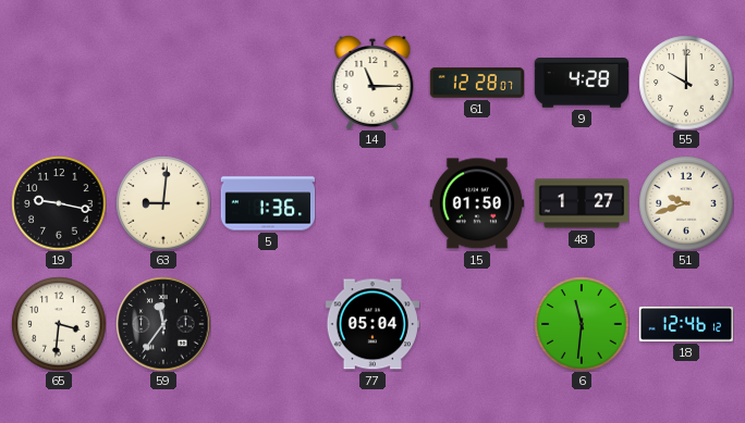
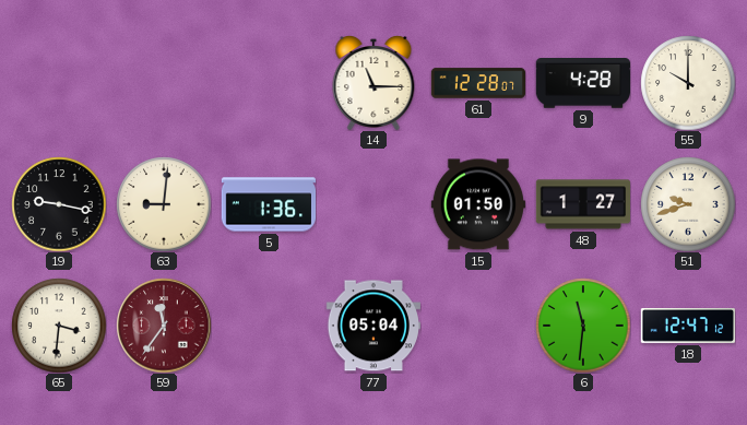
59 dial: black -> burgundy
18: 12:46 -> 12:47
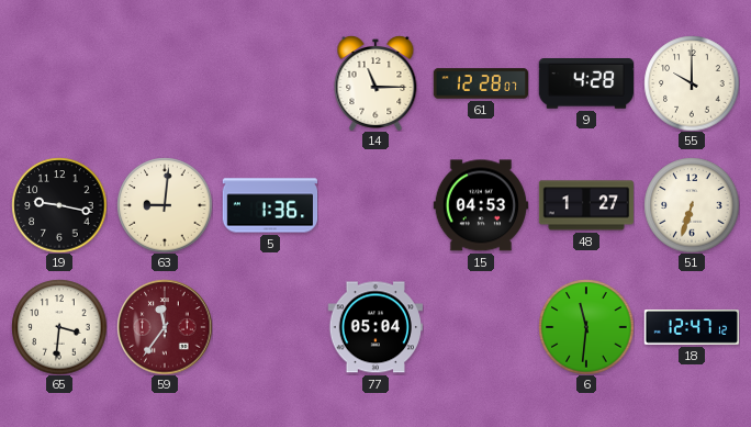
15: 01:50 -> 04:53
51: 9:42 -> 6:33
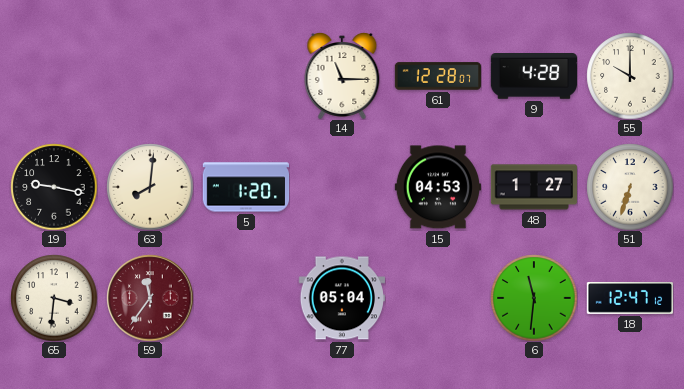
63: 9:01 -> 8:01
5: 1:36 -> 1:20
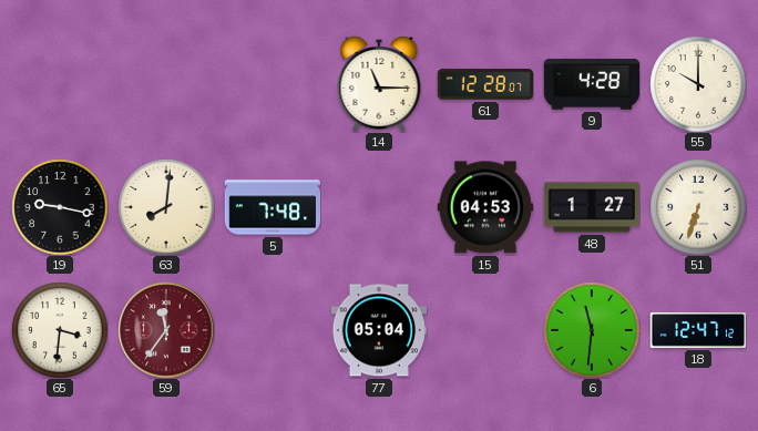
5: 1:20 -> 7:48
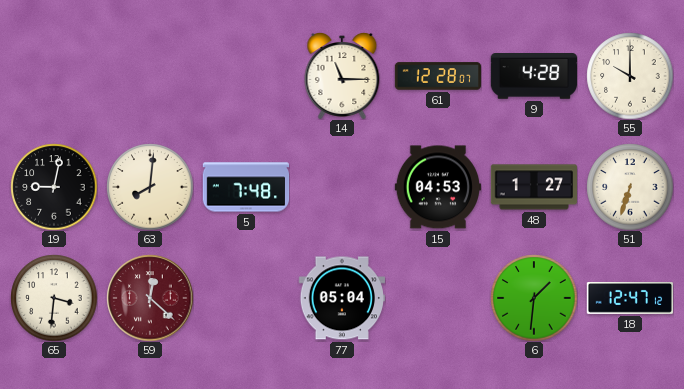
19: 9:17 -> 9:02
59: 11:36 -> 12:22
6: 11:31 -> 1:31
